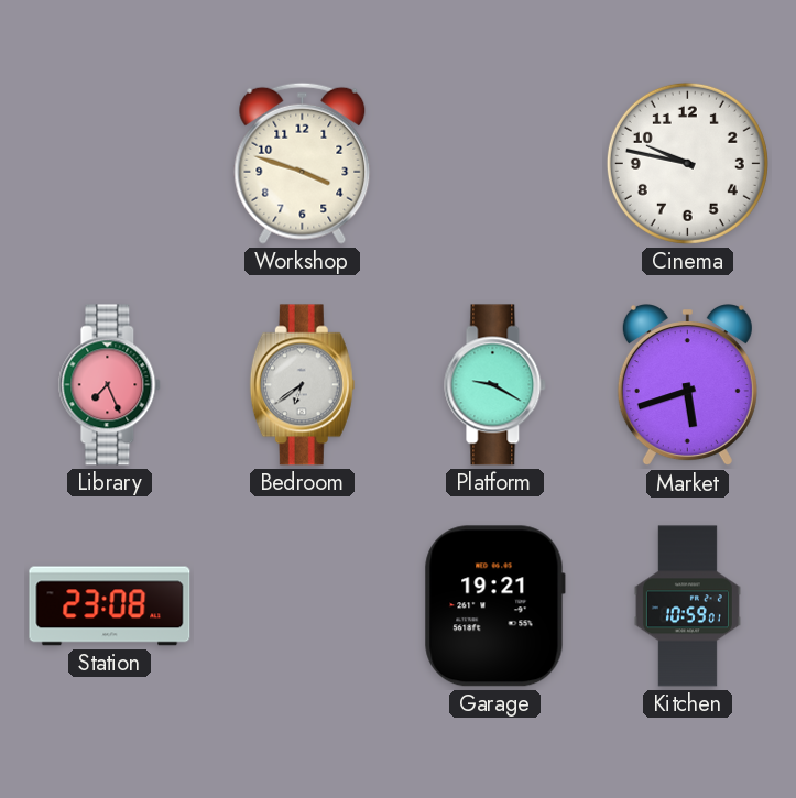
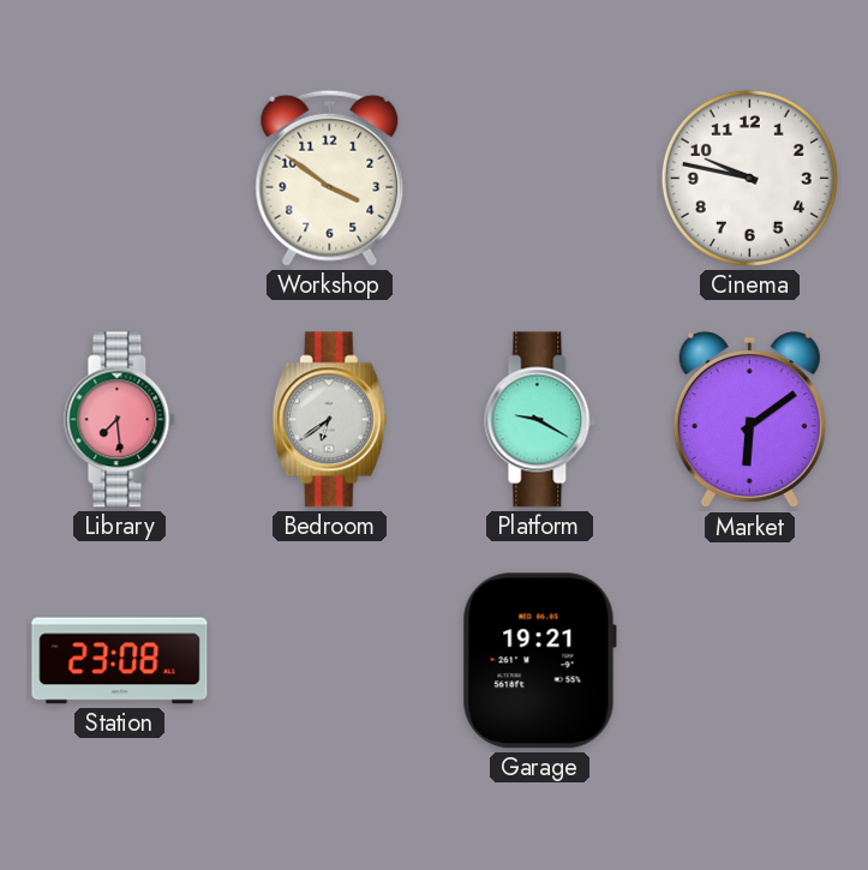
Workshop: 3:48 -> 3:51
Library: 7:26 -> 7:29
Market: 5:42 -> 6:09
Kitchen: 10:59 -> none
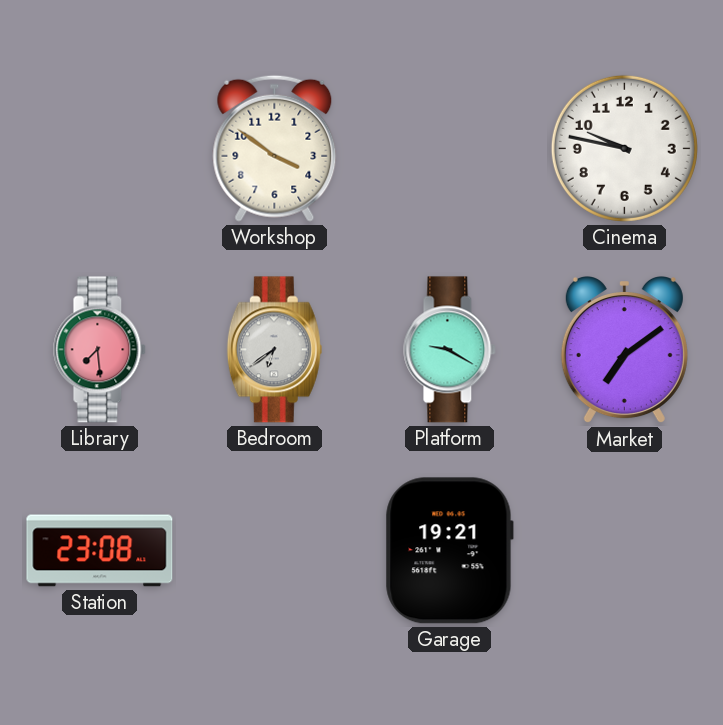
Market: 6:09 -> 7:09
